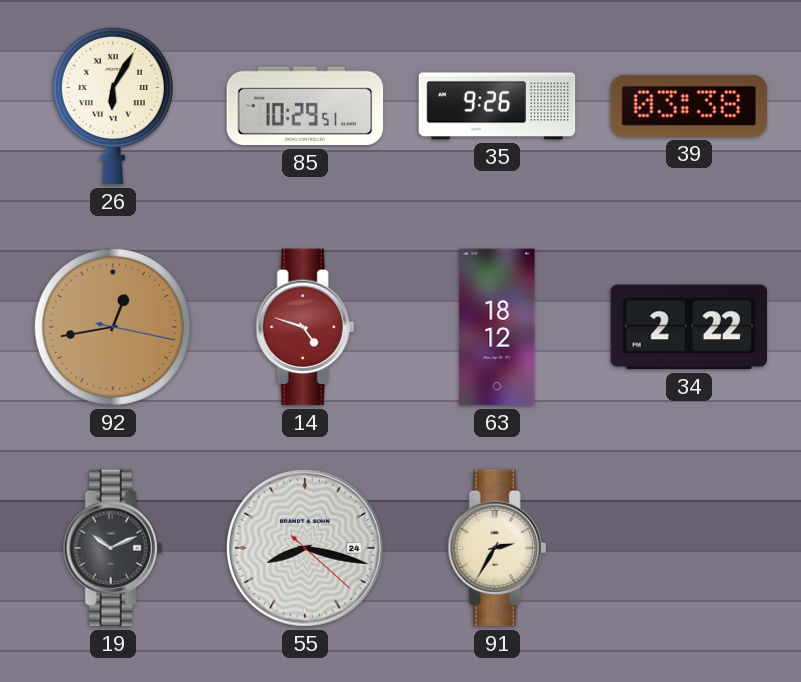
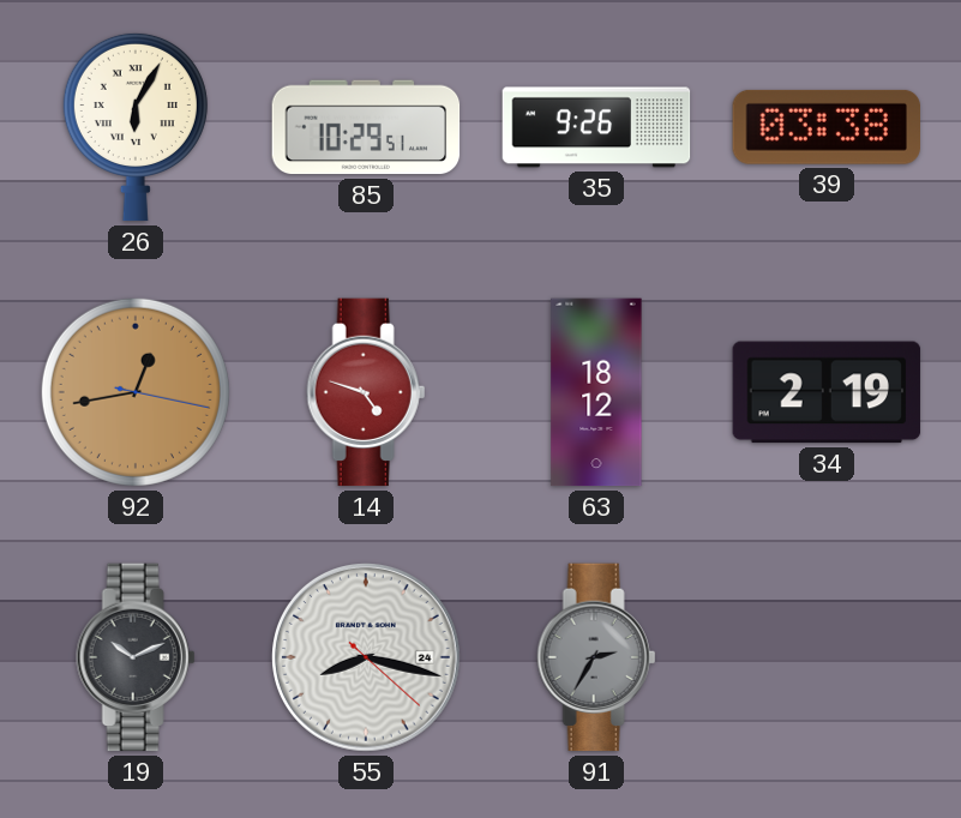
34: 2:22 -> 2:19
91 dial: cream -> grey
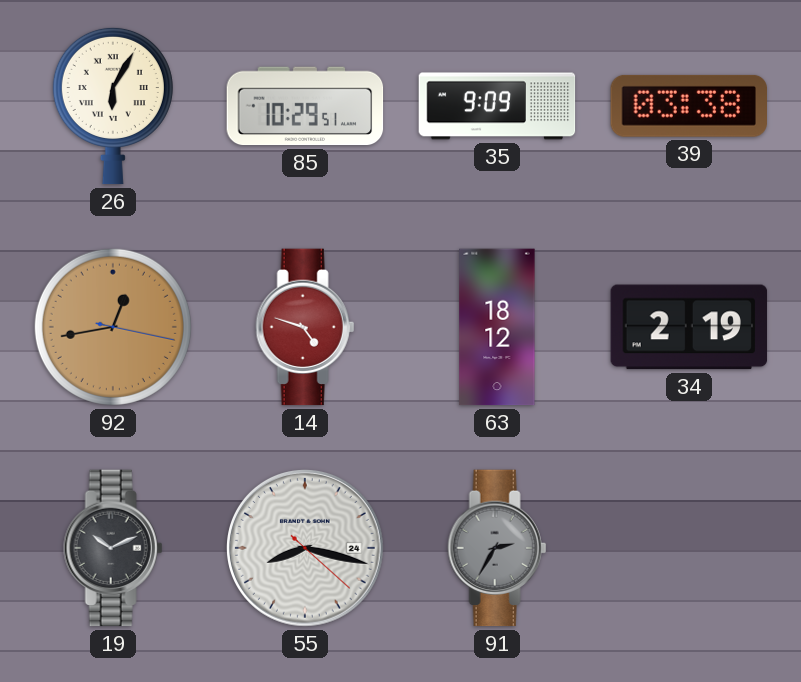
35: 9:26 -> 9:09
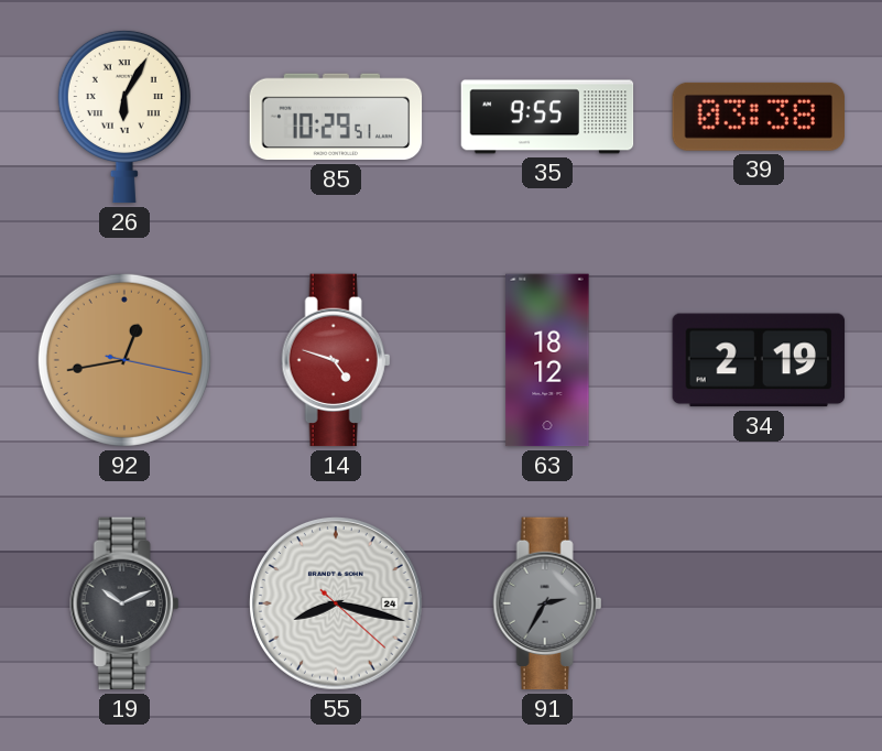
35: 9:09 -> 9:55
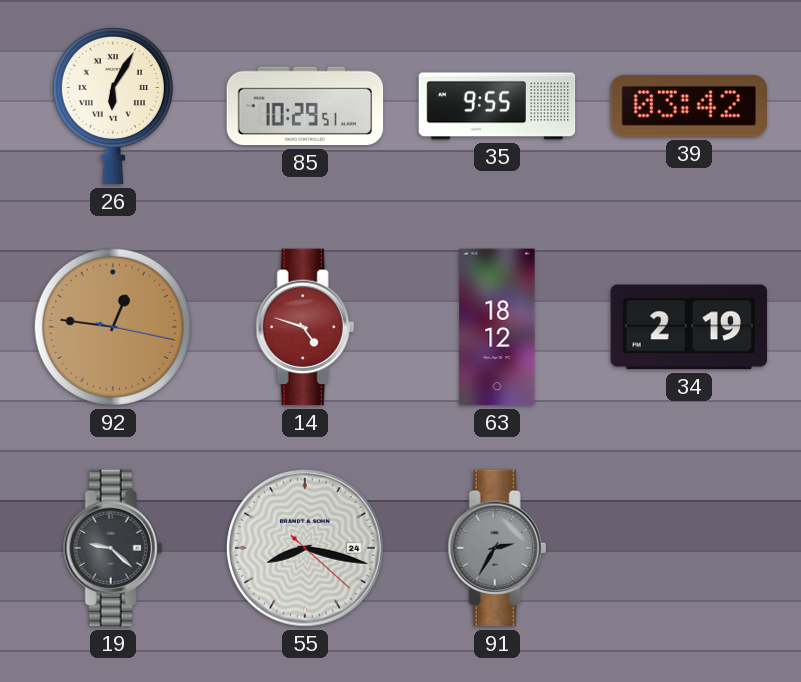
39: 03:38 -> 03:42
92: 12:43 -> 12:46
19: 10:11 -> 9:22
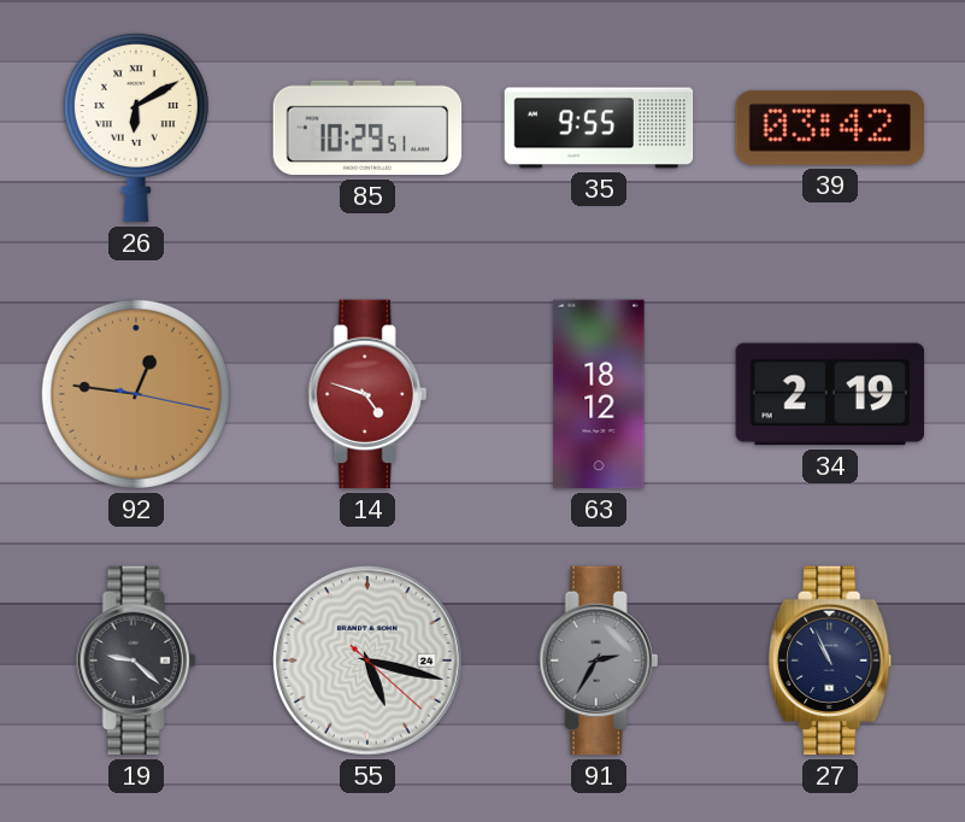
26: 6:05 -> 6:10
55: 8:17 -> 5:17
27: none -> 10:56
